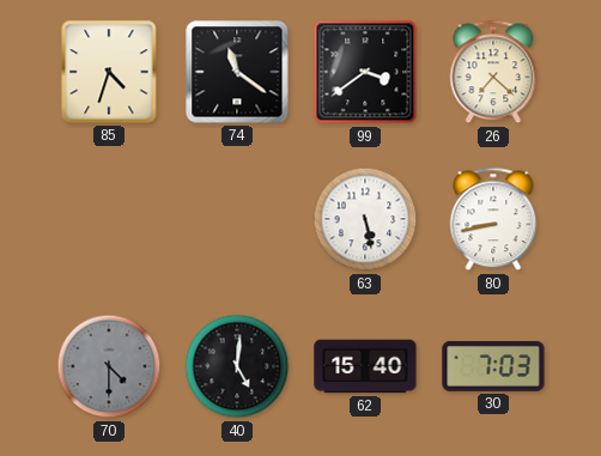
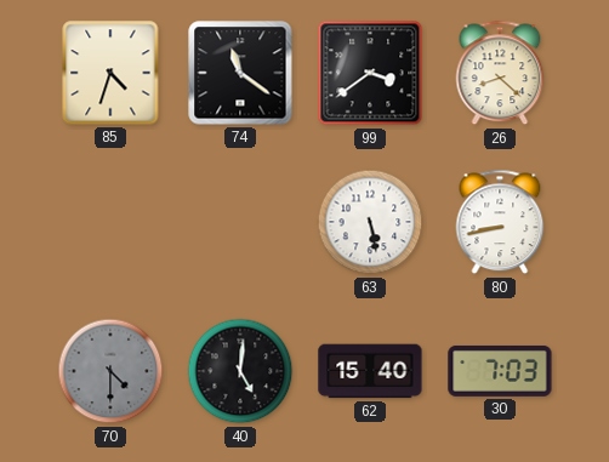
26: 7:22 -> 8:22
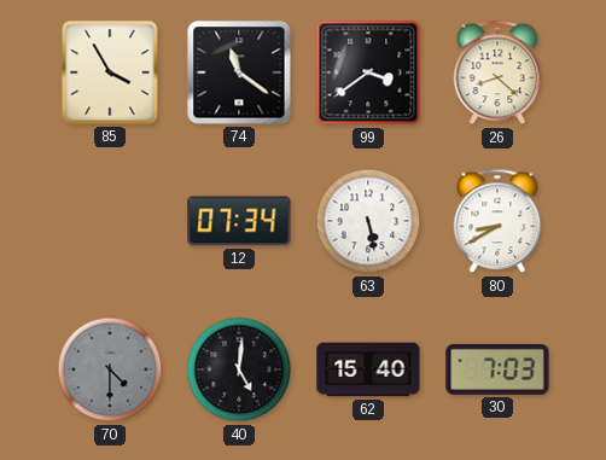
85: 4:33 -> 3:55
12: none -> 07:34
80: 8:43 -> 8:40
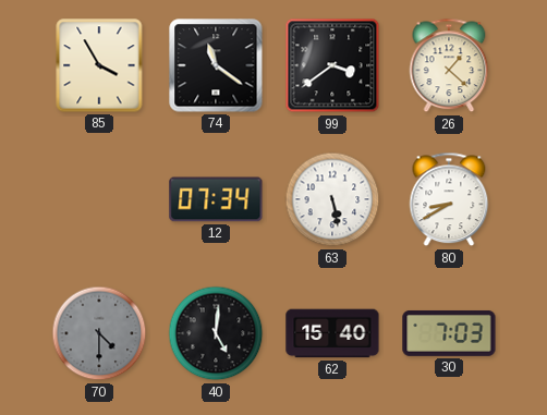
26: 8:22 -> 1:22
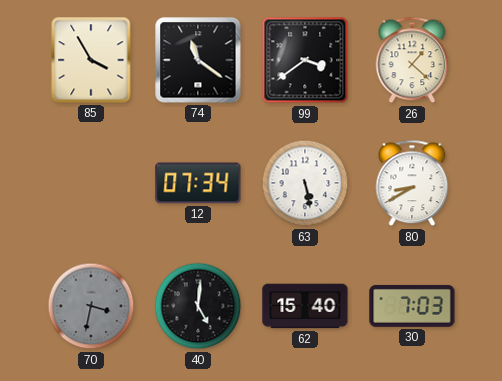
70: 4:30 -> 3:32
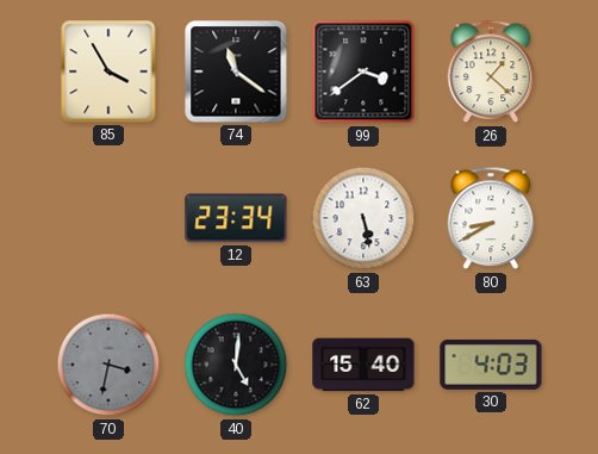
12: 07:34 -> 23:34
30: 7:03 -> 4:03
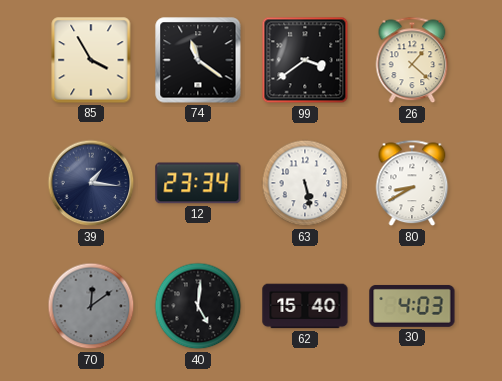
39: none -> 1:16
70: 3:32 -> 12:09
